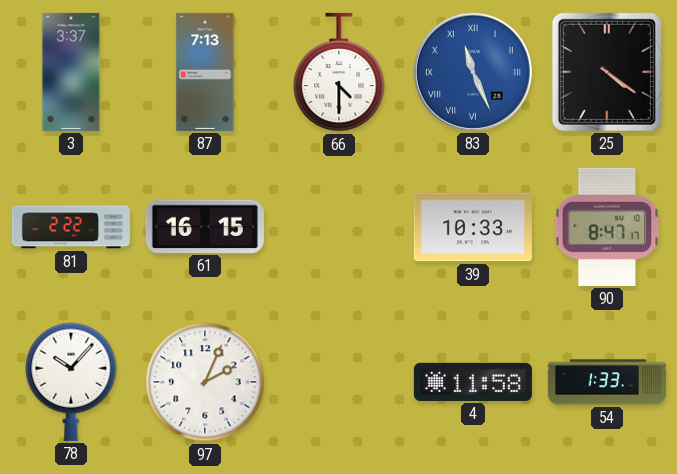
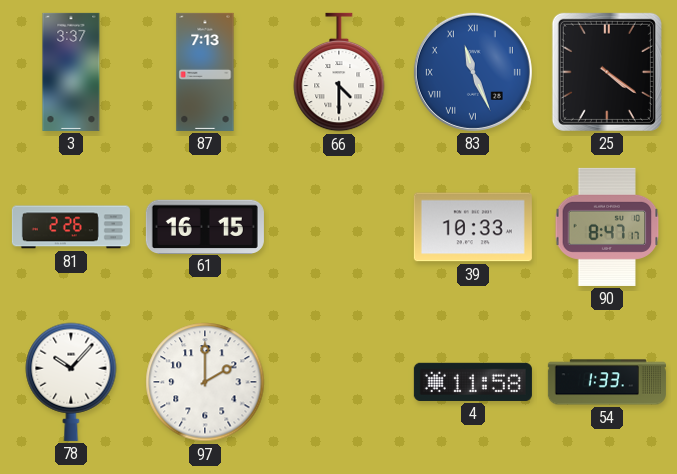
81: 2:22 -> 2:26
97: 2:04 -> 2:00
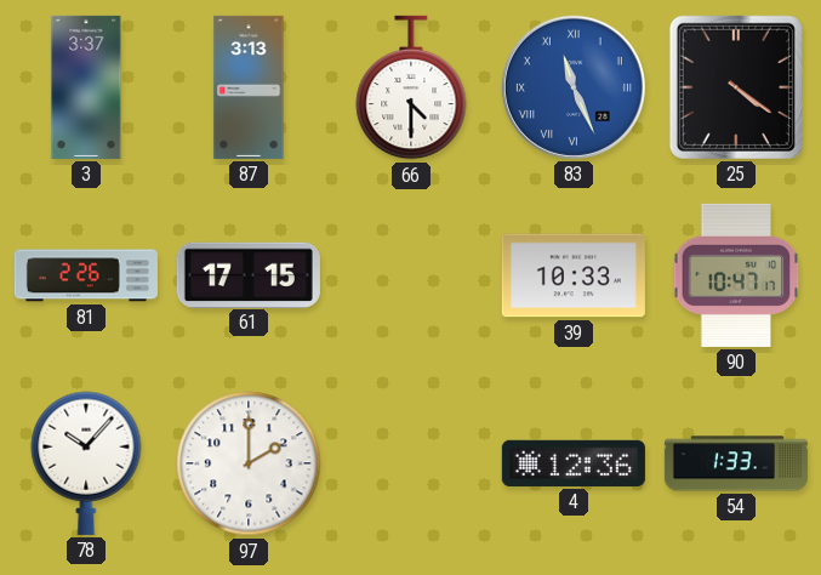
87: 7:13 -> 3:13
61: 16:15 -> 17:15
90: 8:47 -> 10:47
4: 11:58 -> 12:36
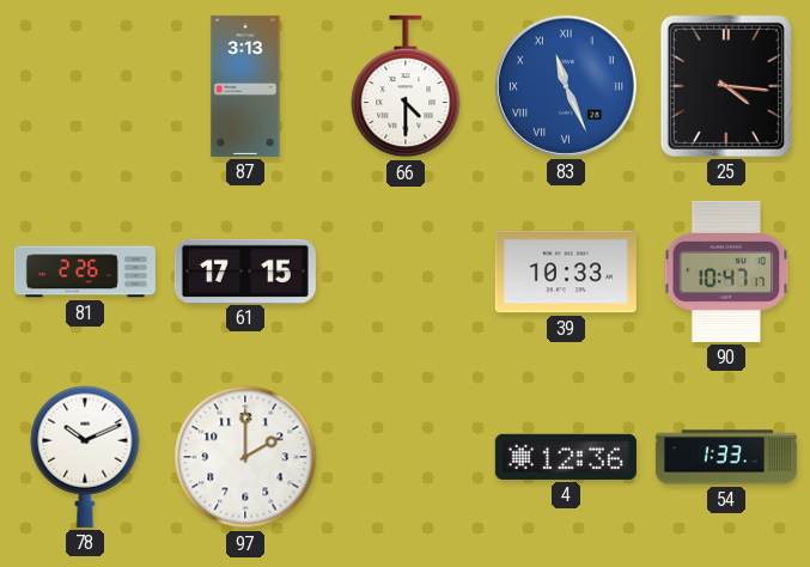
3: 3:37 -> none
25: 4:21 -> 4:16
78: 10:07 -> 10:11
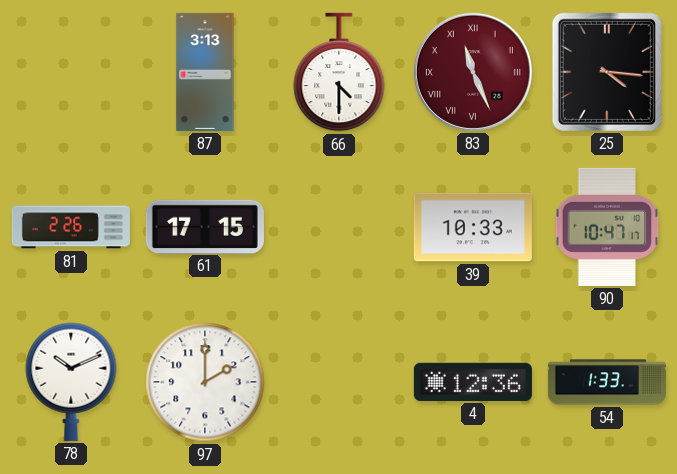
83 dial: blue -> burgundy
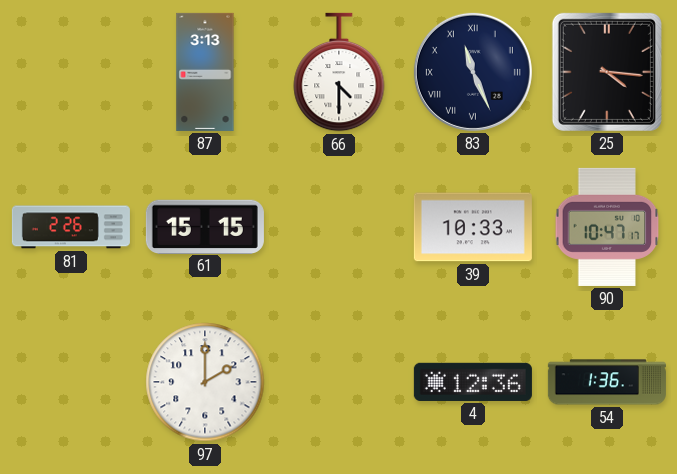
83 dial: burgundy -> navy
61: 17:15 -> 15:15
78: 10:11 -> none
54: 1:33 -> 1:36
